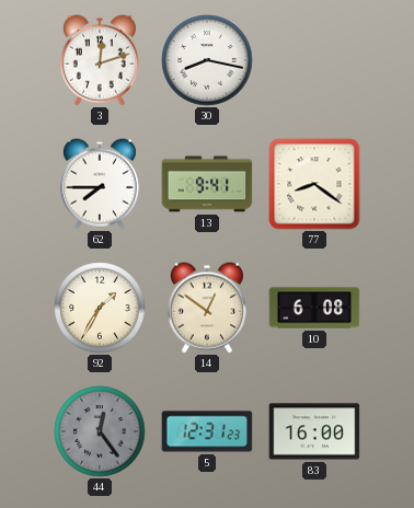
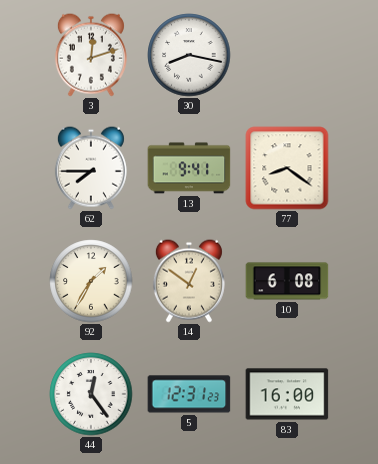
44 dial: grey -> white
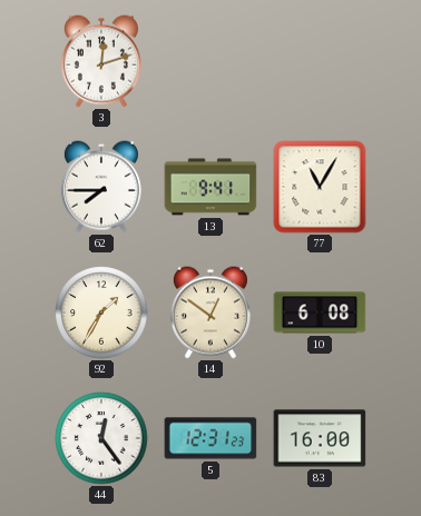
30: 8:17 -> none
77: 8:21 -> 11:05
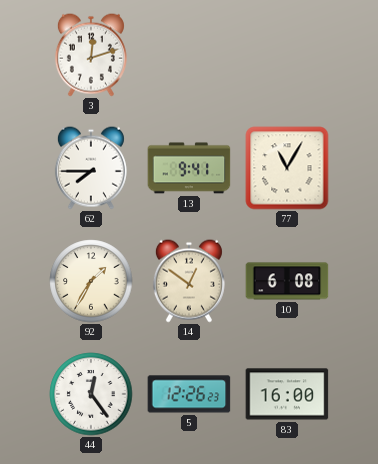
5: 12:31 -> 12:26
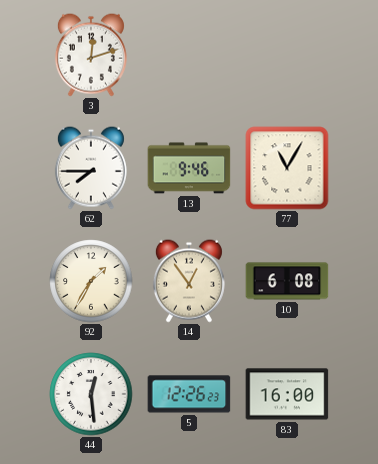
13: 9:41 -> 9:46
14: 12:51 -> 12:54
44: 12:24 -> 12:29
